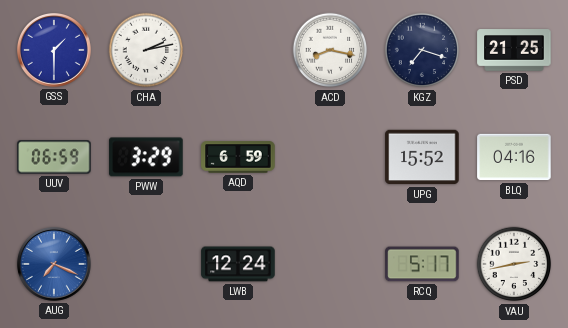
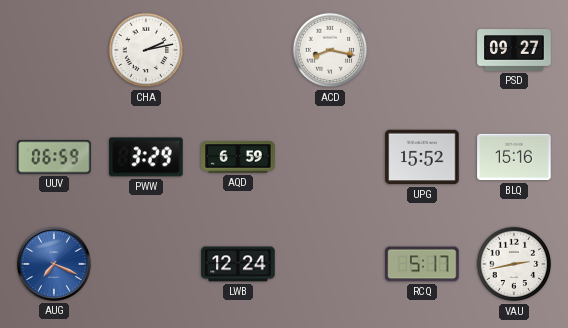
GSS: 1:30 -> none
KGZ: 7:18 -> none
PSD: 21:25 -> 09:27
BLQ: 04:16 -> 15:16
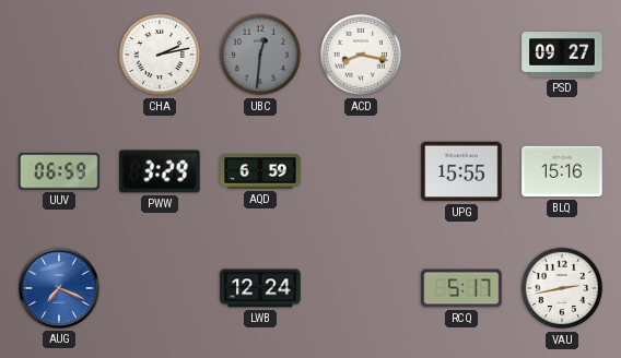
UBC: none -> 12:31
UPG: 15:52 -> 15:55
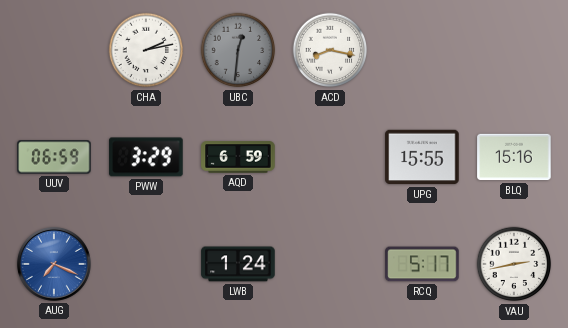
PSD: 09:27 -> none
LWB: 12:24 -> 1:24
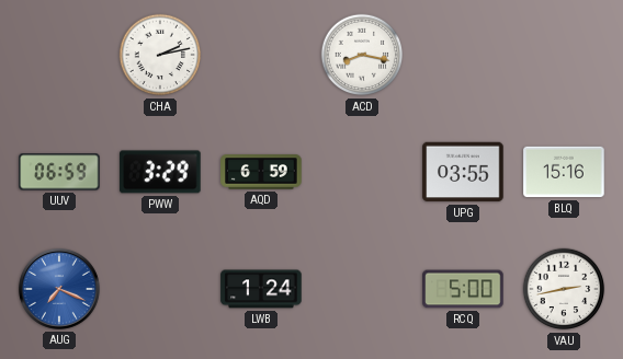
UBC: 12:31 -> none
UPG: 15:55 -> 03:55
RCQ: 5:17 -> 5:00
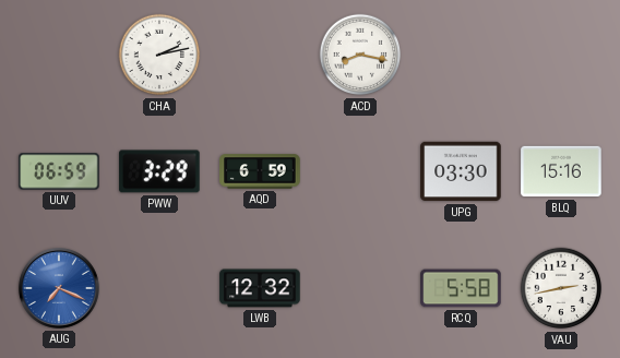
UPG: 03:55 -> 03:30
LWB: 1:24 -> 12:32
RCQ: 5:00 -> 5:58
